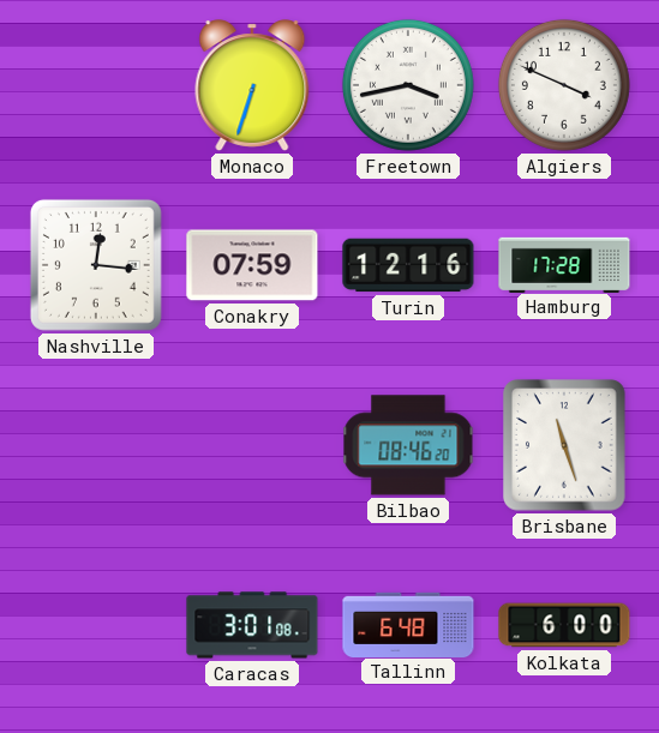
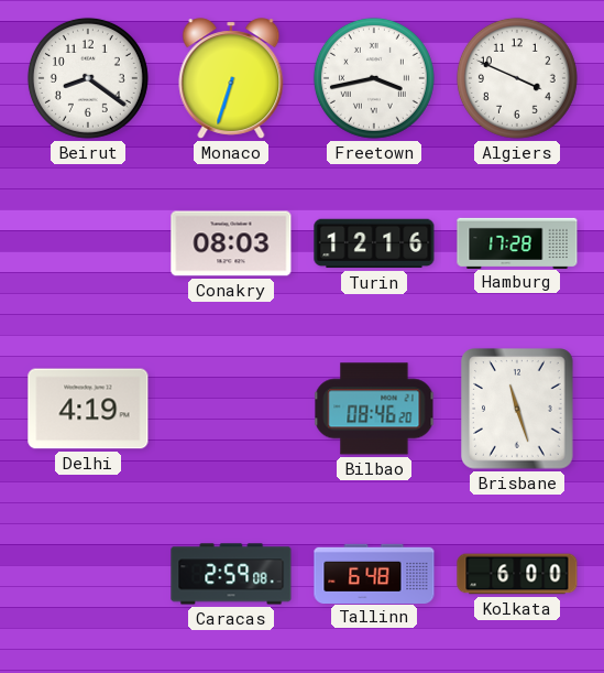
Beirut: none -> 8:21
Nashville: 12:16 -> none
Conakry: 07:59 -> 08:03
Delhi: none -> 4:19
Caracas: 3:01 -> 2:59
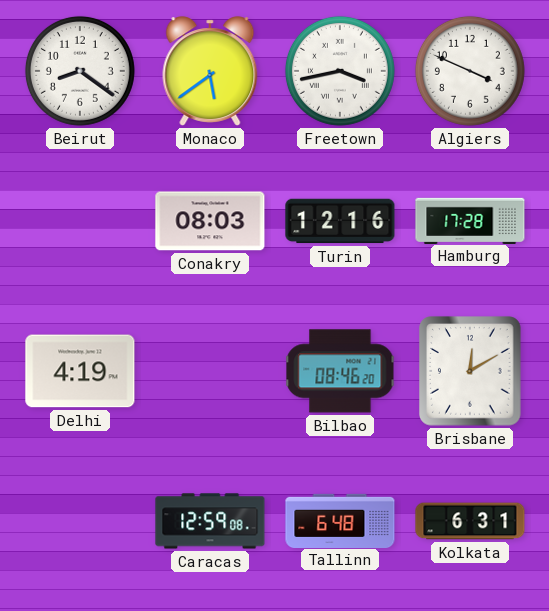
Monaco: 6:33 -> 5:39
Brisbane: 11:27 -> 12:10
Caracas: 2:59 -> 12:59
Kolkata: 6:00 -> 6:31
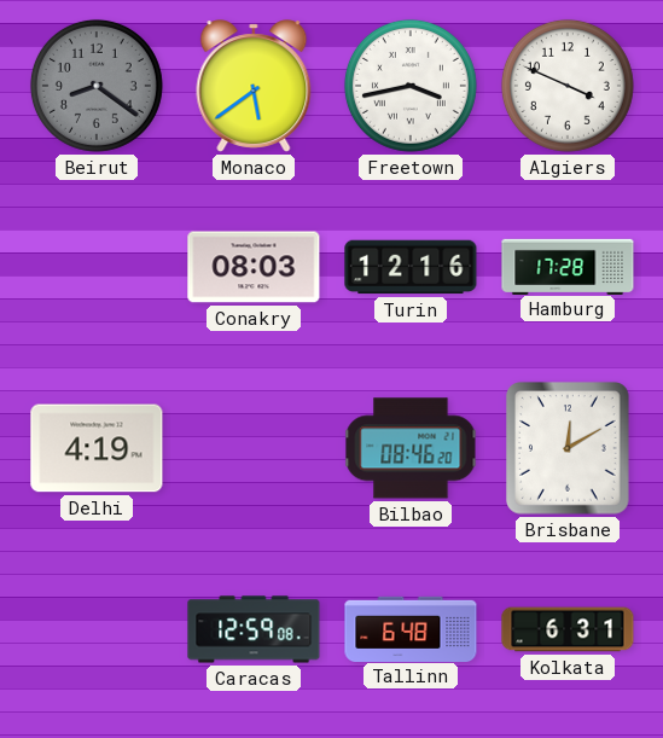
Beirut dial: white -> grey
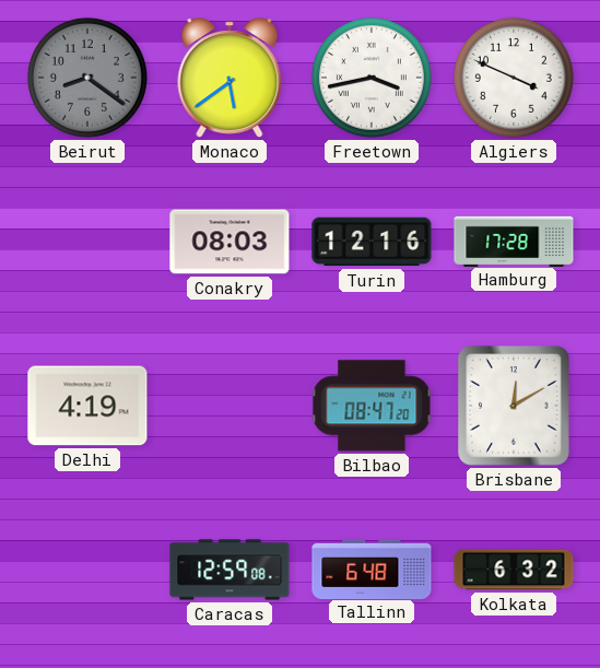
Bilbao: 08:46 -> 08:47
Kolkata: 6:31 -> 6:32
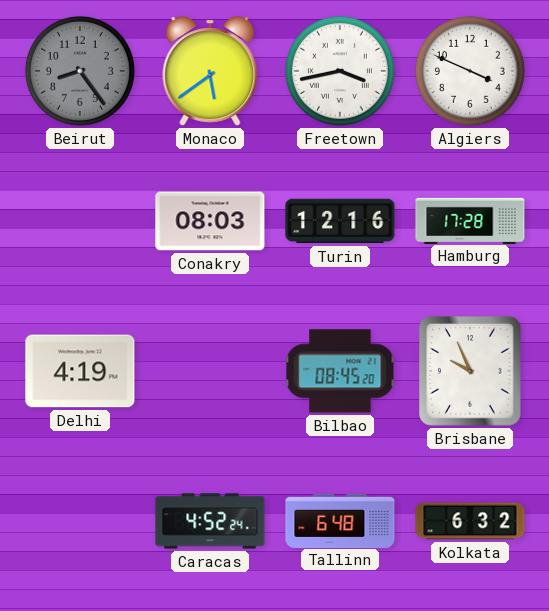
Beirut: 8:21 -> 8:24
Bilbao: 08:47 -> 08:45
Brisbane: 12:10 -> 9:56
Caracas: 12:59 -> 4:52
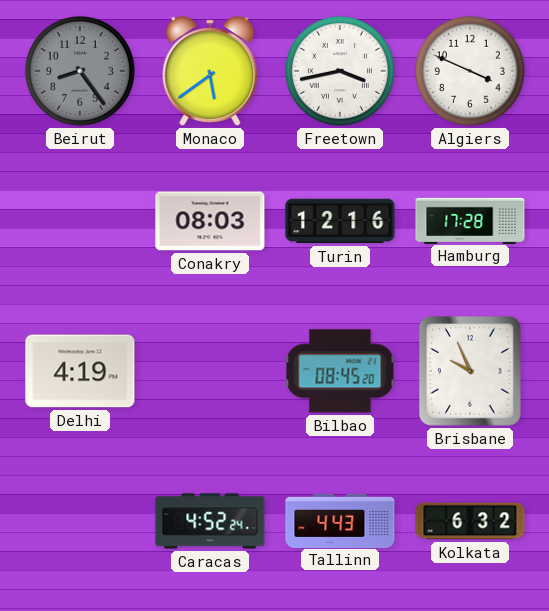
Tallinn: 6:48 -> 4:43
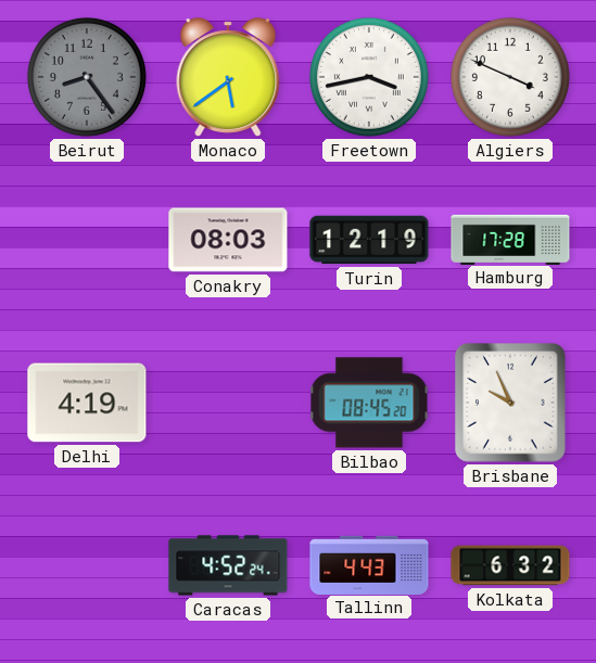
Turin: 12:16 -> 12:19
